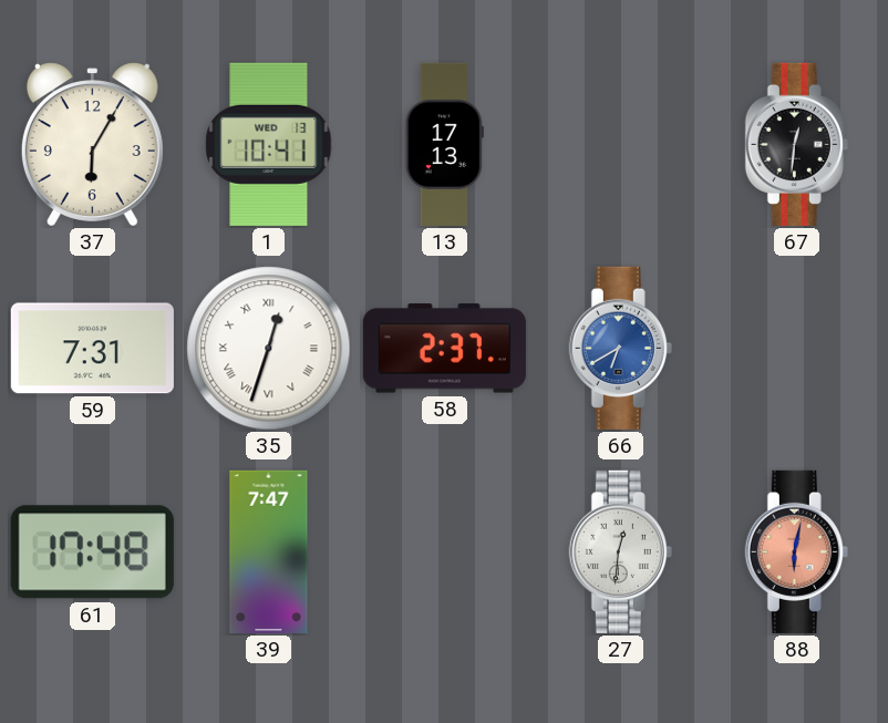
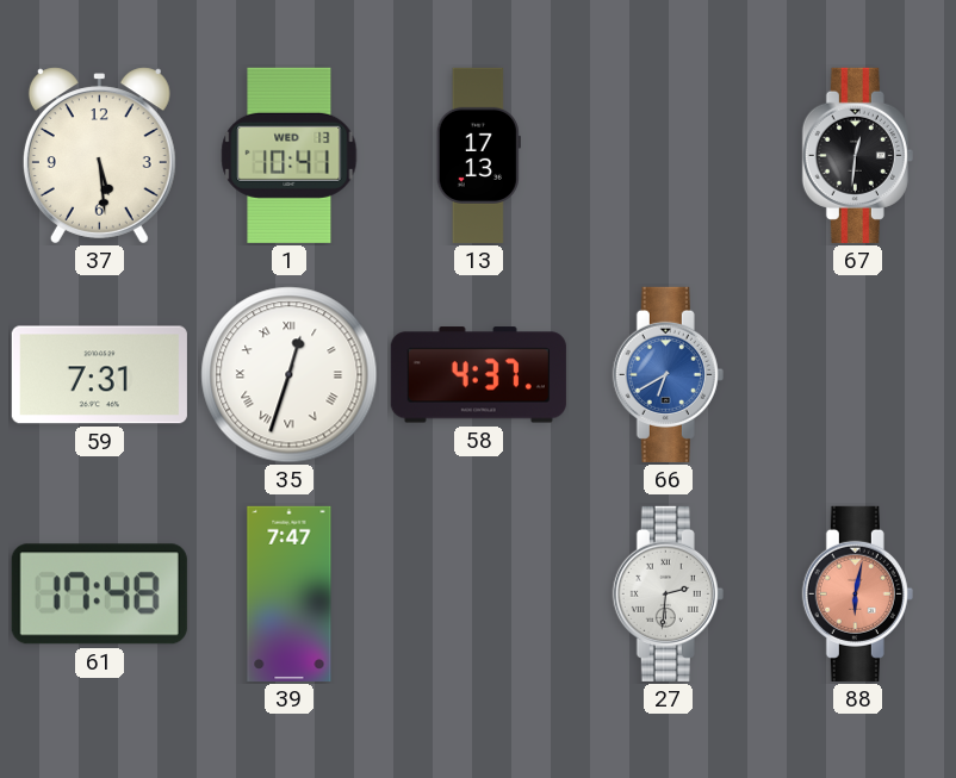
37: 6:05 -> 5:29
58: 2:37 -> 4:37
27: 12:31 -> 2:31
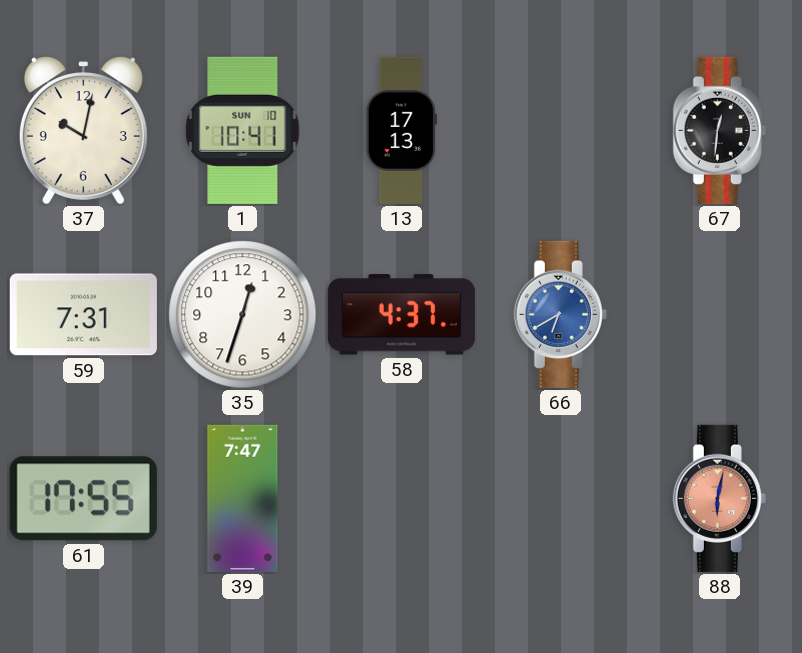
37: 5:29 -> 10:02
1 date: WED 13 -> SUN 10
35 numerals: Roman -> Arabic
61: 17:48 -> 17:55
27: 2:31 -> none
